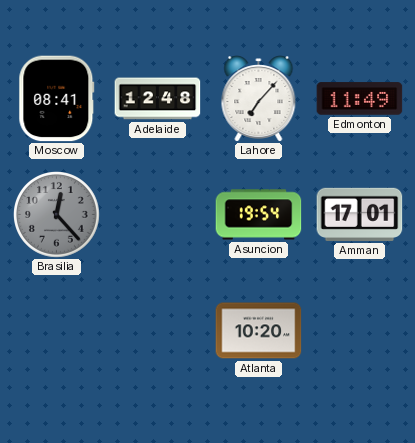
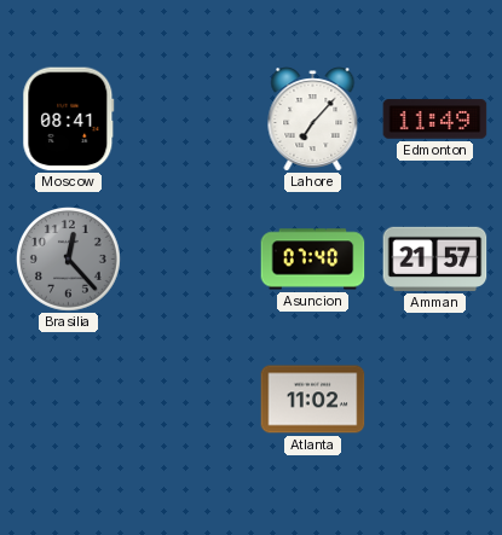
Adelaide: 12:48 -> none
Asuncion: 19:54 -> 07:40
Amman: 17:01 -> 21:57
Atlanta: 10:20 -> 11:02
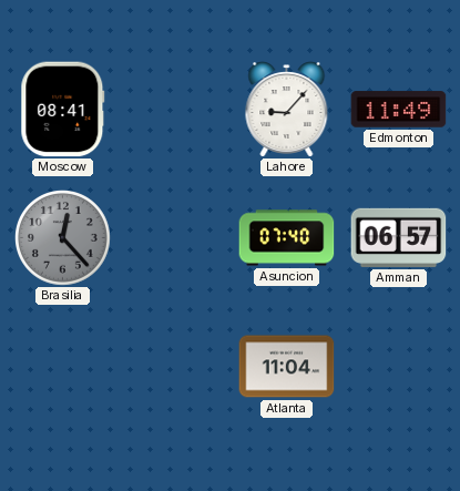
Lahore: 7:07 -> 9:07
Amman: 21:57 -> 06:57
Atlanta: 11:02 -> 11:04
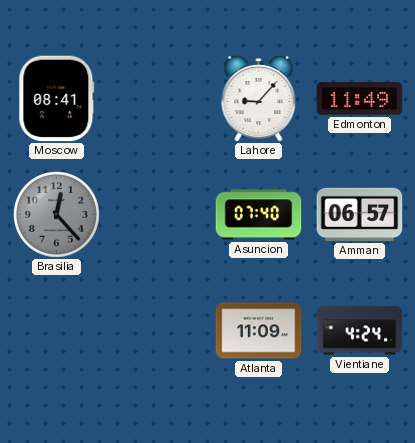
Atlanta: 11:04 -> 11:09
Vientiane: none -> 4:24
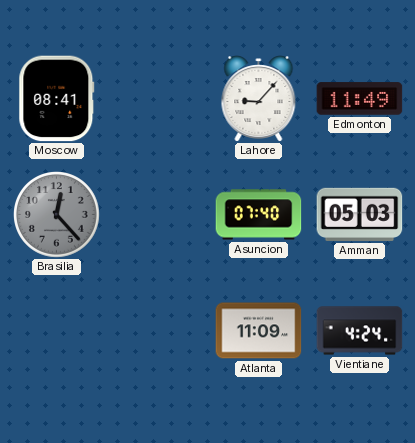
Amman: 06:57 -> 05:03
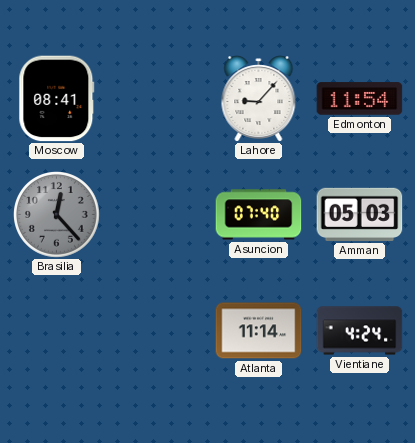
Edmonton: 11:49 -> 11:54
Atlanta: 11:09 -> 11:14
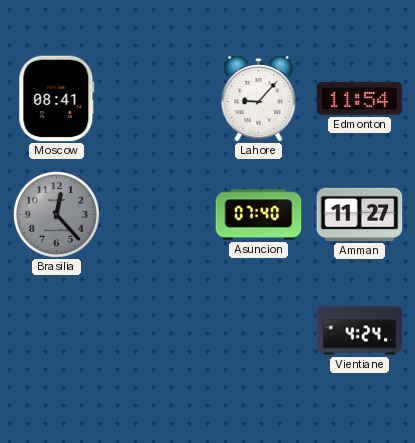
Amman: 05:03 -> 11:27
Atlanta: 11:14 -> none
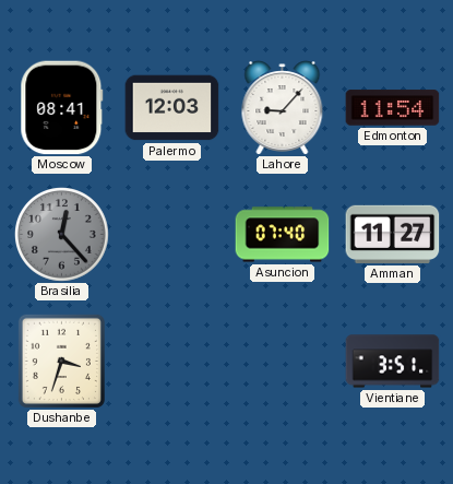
Palermo: none -> 12:03
Dushanbe: none -> 3:33
Vientiane: 4:24 -> 3:51
